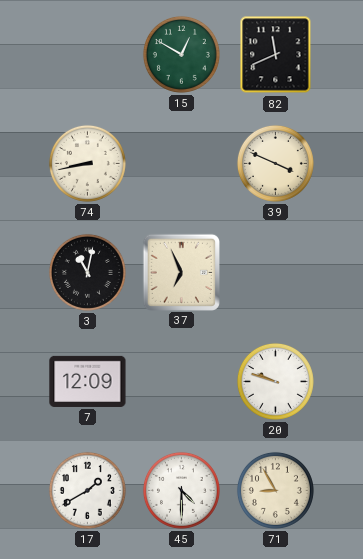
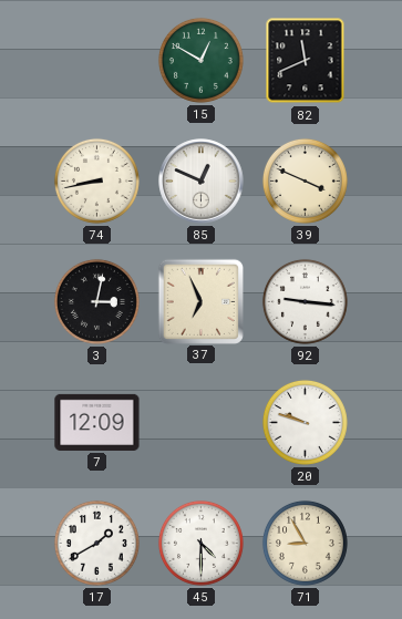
85: none -> 12:49
3: 11:02 -> 3:02
92: none -> 9:16
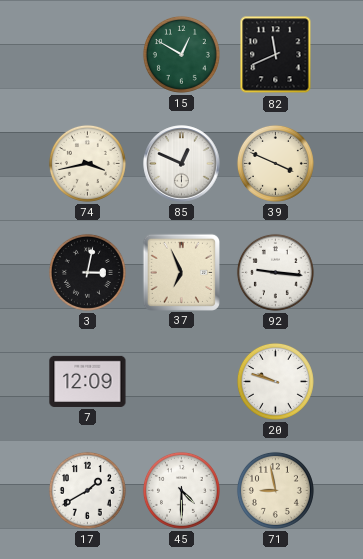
74: 8:43 -> 3:43
71: 8:55 -> 8:58
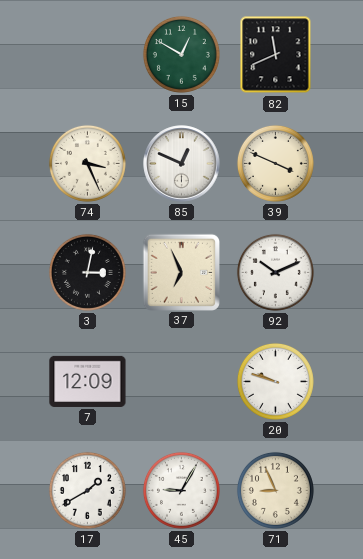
74: 3:43 -> 3:26
92: 9:16 -> 10:11
45: 4:30 -> 9:05
71: 8:58 -> 8:56
